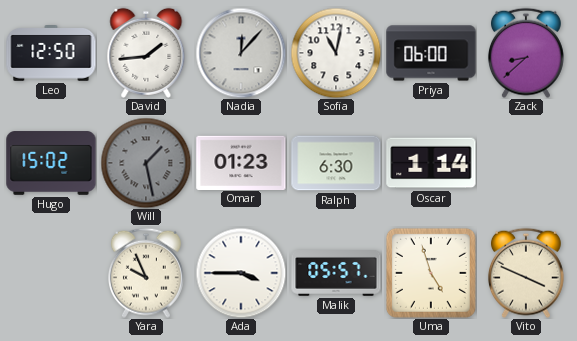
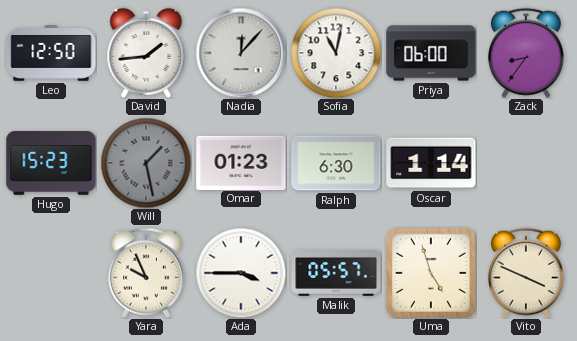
Zack: 8:38 -> 8:36
Hugo: 15:02 -> 15:23
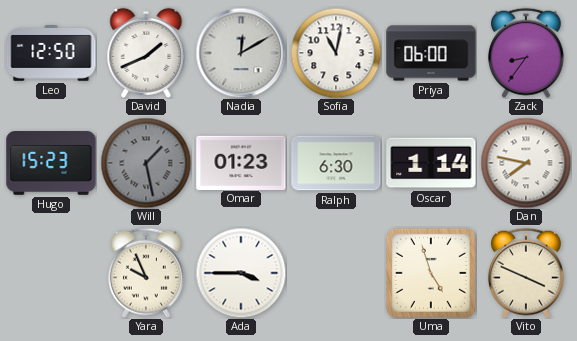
David: 1:44 -> 1:41
Nadia: 12:07 -> 12:10
Dan: none -> 7:47
Malik: 05:57 -> none
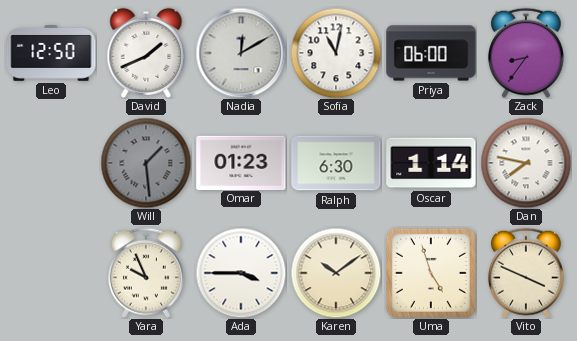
Hugo: 15:23 -> none
Will: 1:28 -> 1:29
Karen: none -> 10:09
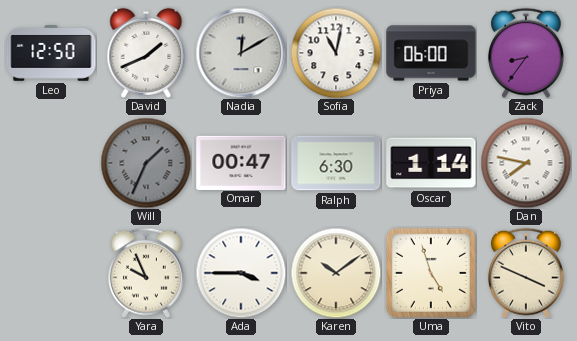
Will: 1:29 -> 1:34
Omar: 01:23 -> 00:47
